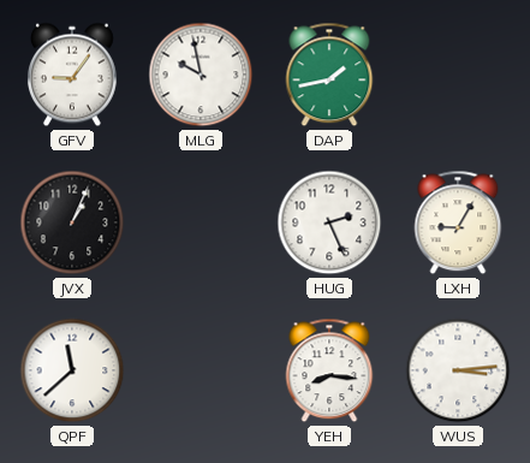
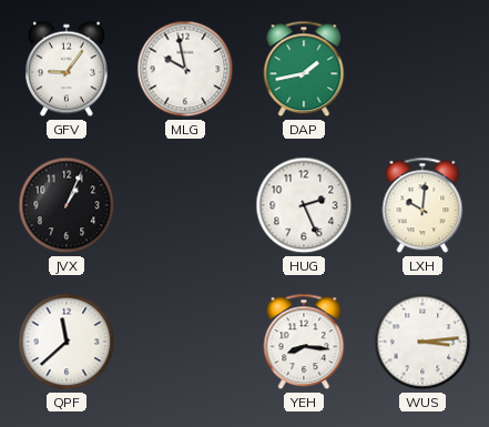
LXH: 9:05 -> 10:01
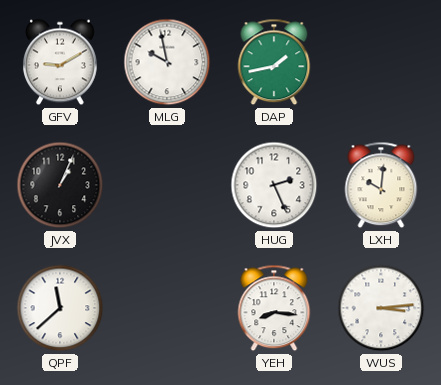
GFV: 9:06 -> 9:10
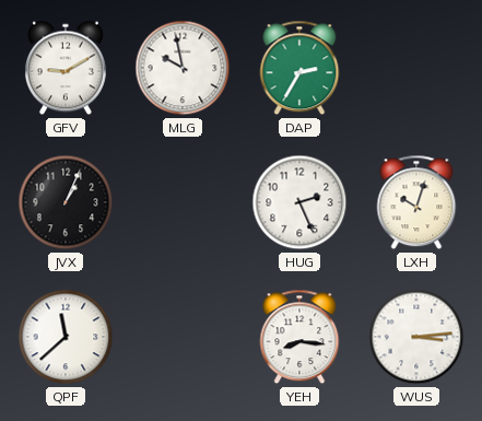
DAP: 1:43 -> 2:35
LXH: 10:01 -> 10:03
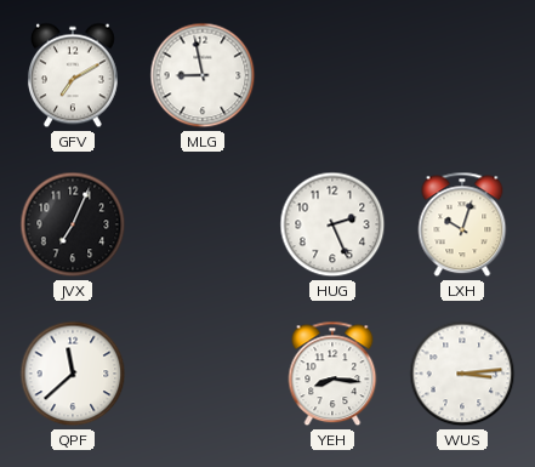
GFV: 9:10 -> 7:10
MLG: 9:58 -> 8:58
DAP: 2:35 -> none
JVX: 1:04 -> 7:04
